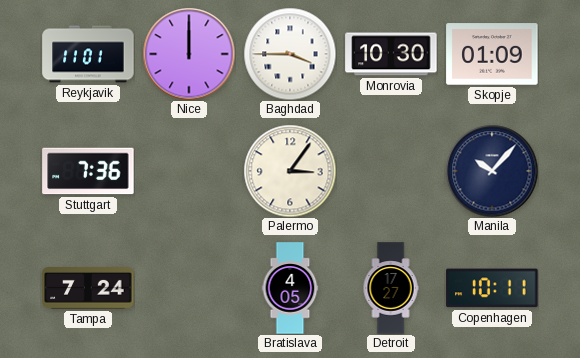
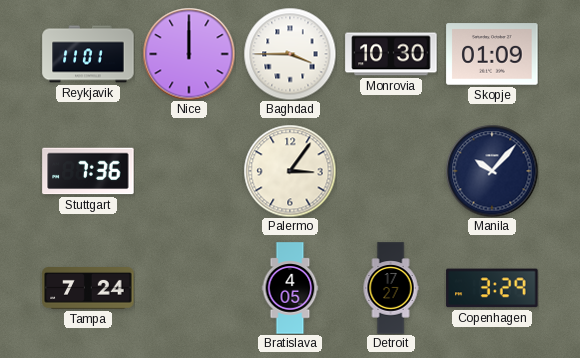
Copenhagen: 10:11 -> 3:29
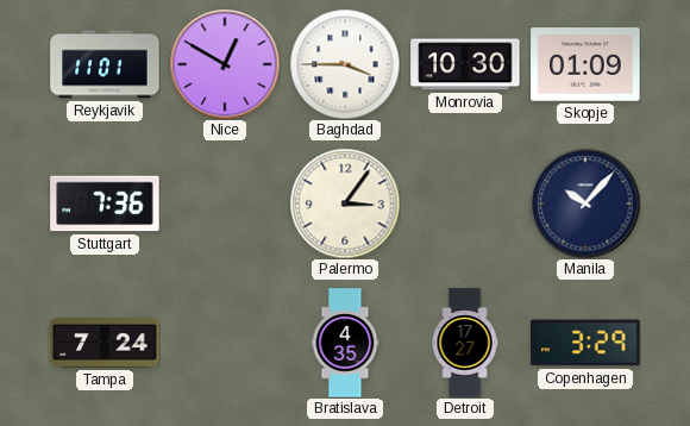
Nice: 12:00 -> 12:50
Bratislava: 4:05 -> 4:35
